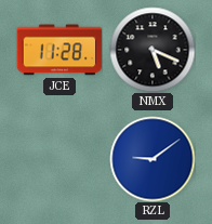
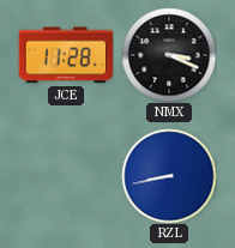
NMX: 5:19 -> 3:19
RZL: 9:09 -> 8:43
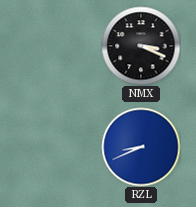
JCE: 11:28 -> none
RZL: 8:43 -> 8:41
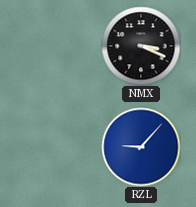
RZL: 8:41 -> 9:07
